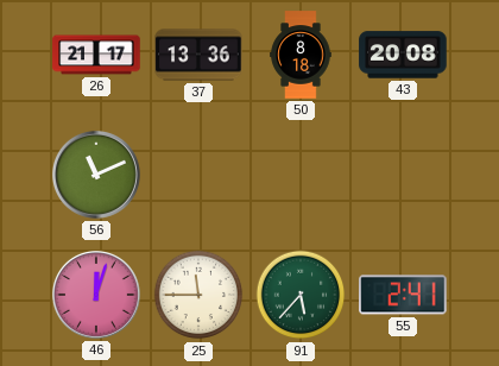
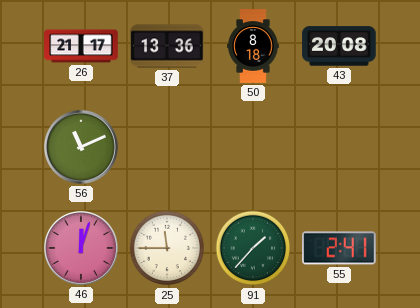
91: 5:37 -> 1:37
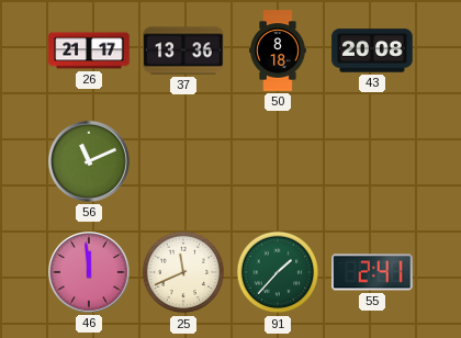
46: 12:03 -> 11:59
25: 11:45 -> 11:41
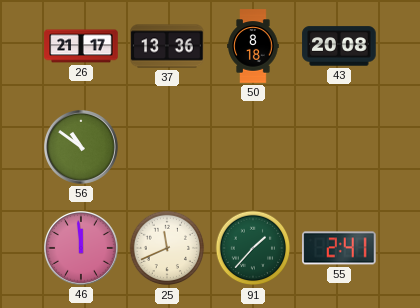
56: 11:11 -> 10:51
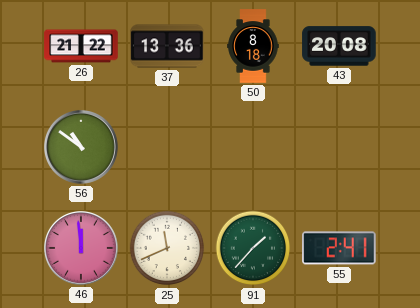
26: 21:17 -> 21:22
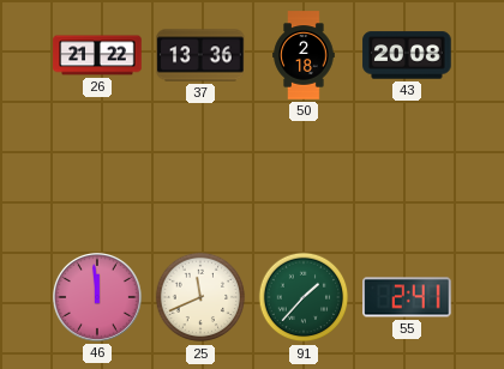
50: 8:18 -> 2:18
56: 10:51 -> none
